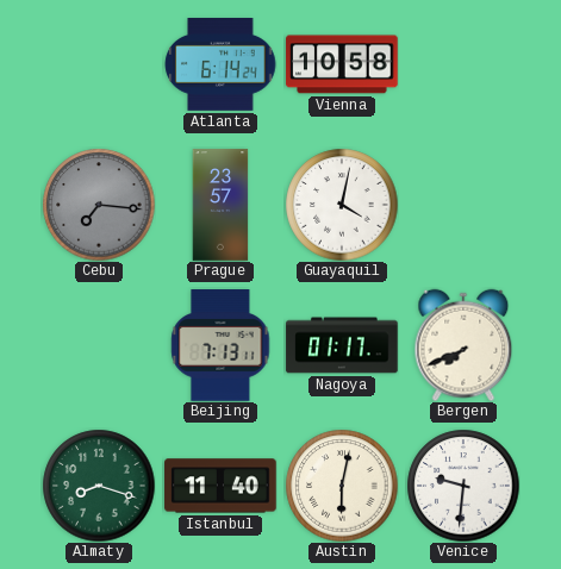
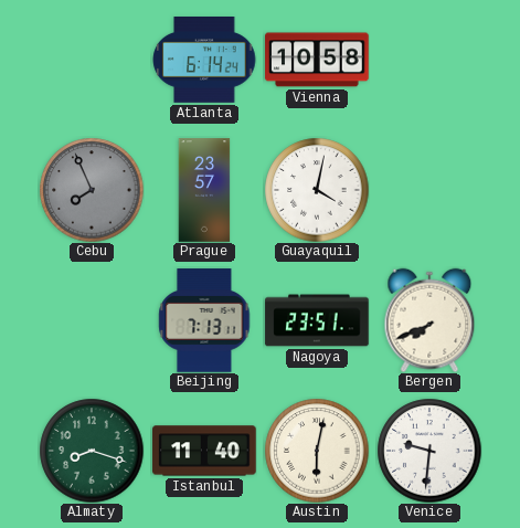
Cebu: 7:16 -> 7:56
Nagoya: 01:17 -> 23:51
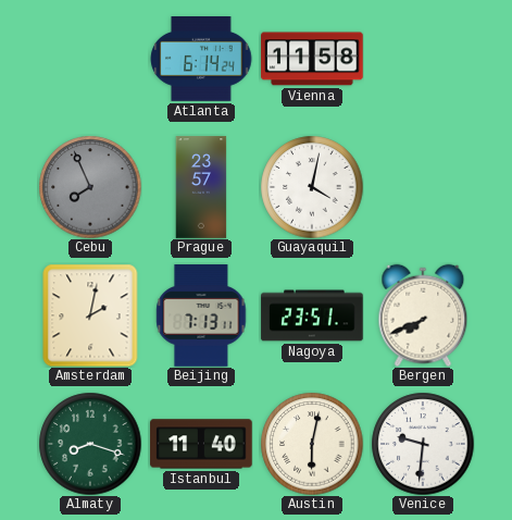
Vienna: 10:58 -> 11:58
Amsterdam: none -> 2:02
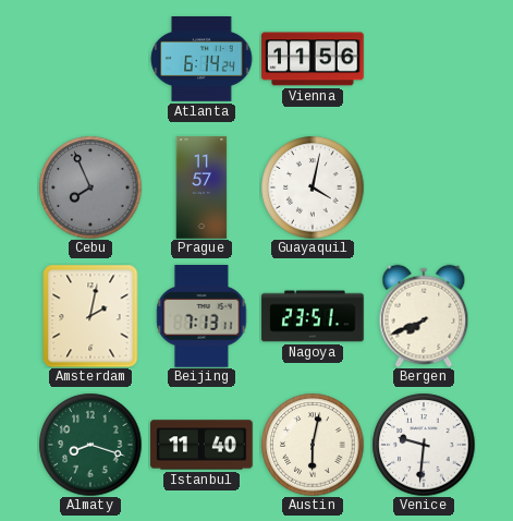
Vienna: 11:58 -> 11:56
Prague: 23:57 -> 11:57
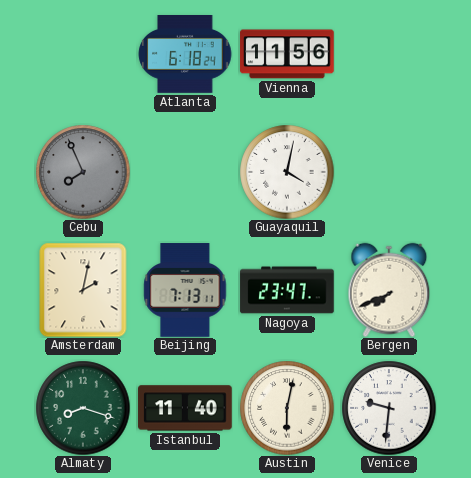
Atlanta: 6:14 -> 6:18
Prague: 11:57 -> none
Nagoya: 23:51 -> 23:47
